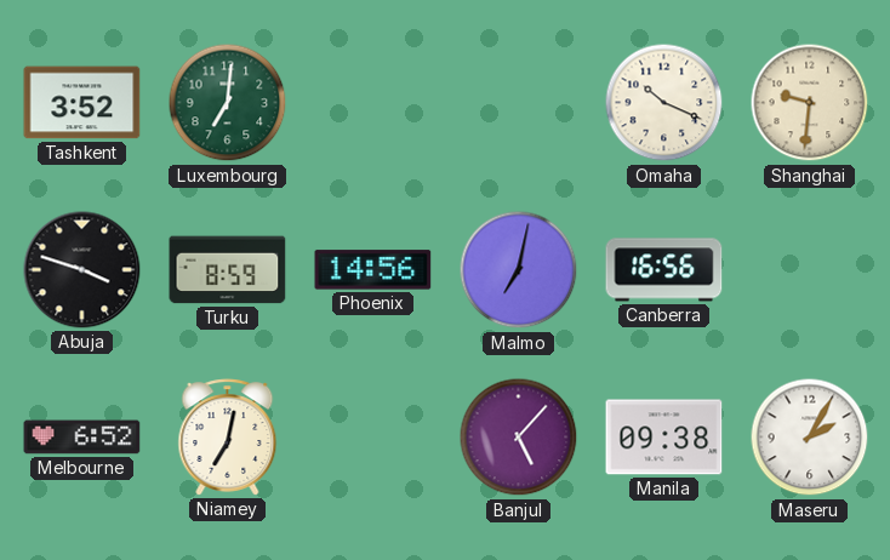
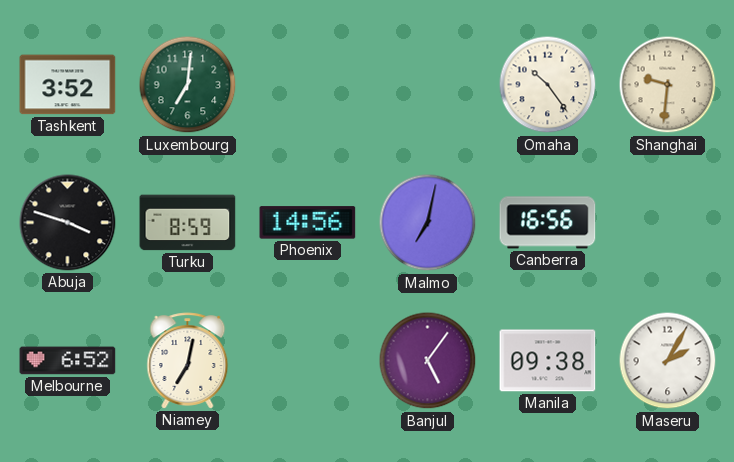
Omaha: 10:19 -> 10:24
Banjul: 5:07 -> 5:06
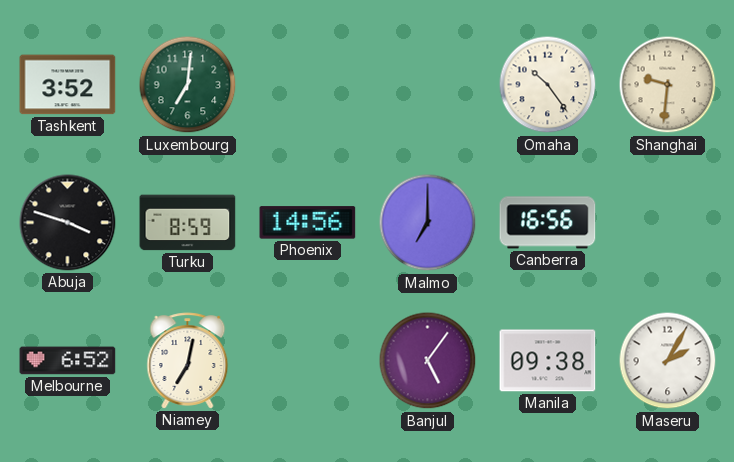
Malmo: 7:02 -> 7:00
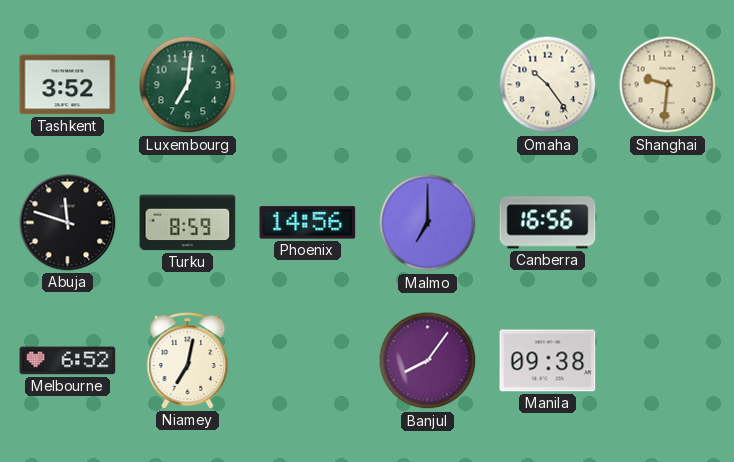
Abuja: 3:48 -> 11:48
Banjul: 5:06 -> 8:06
Maseru: 2:05 -> none
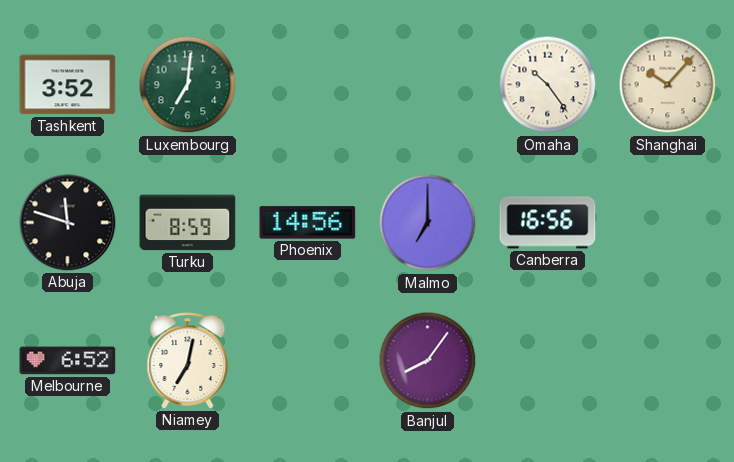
Shanghai: 9:31 -> 10:07
Manila: 09:38 -> none
